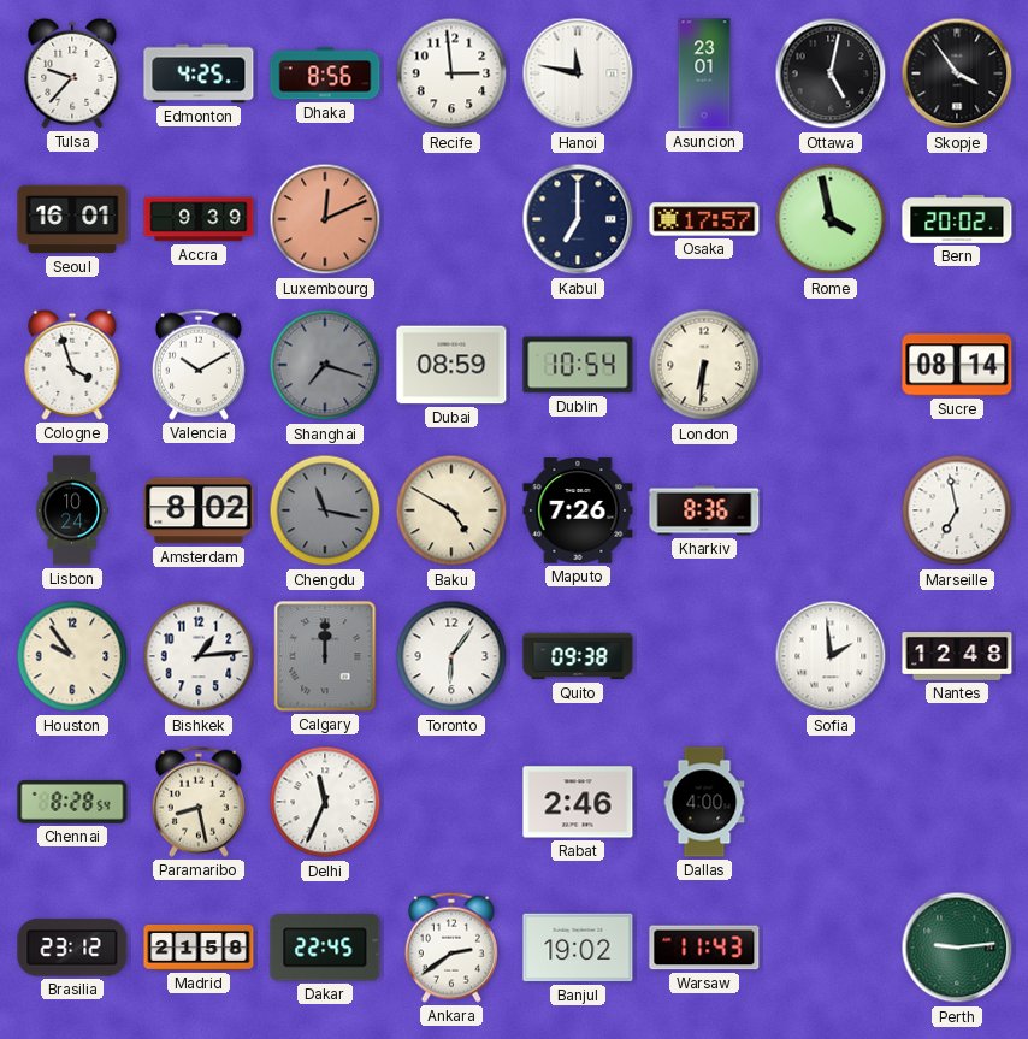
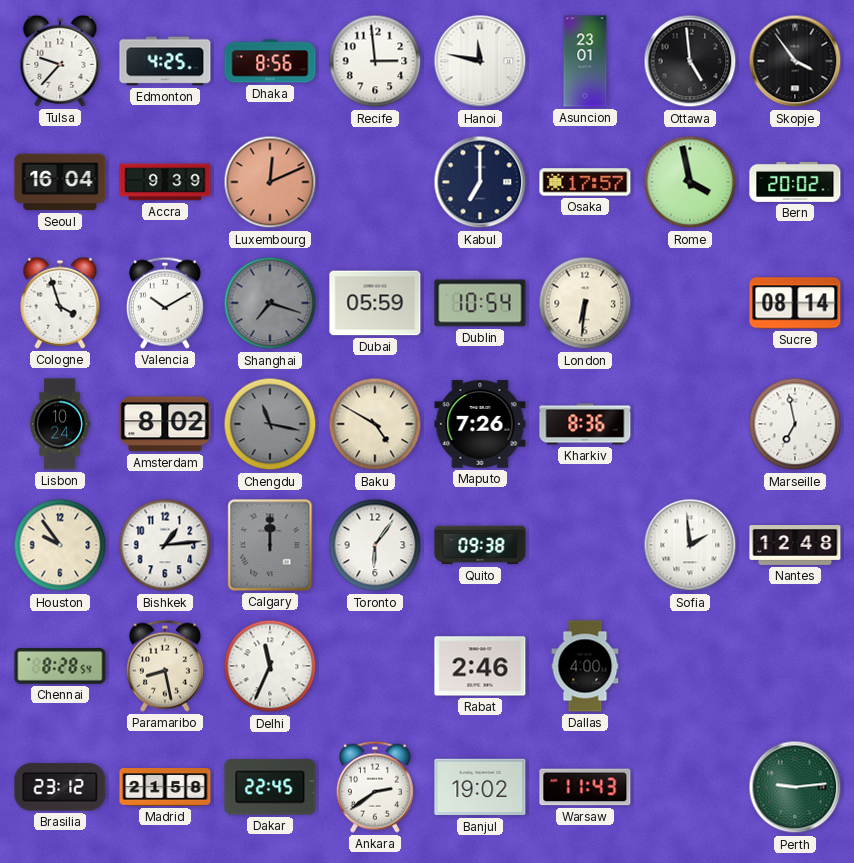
Ottawa: 5:02 -> 4:59
Seoul: 16:01 -> 16:04
Dubai: 08:59 -> 05:59
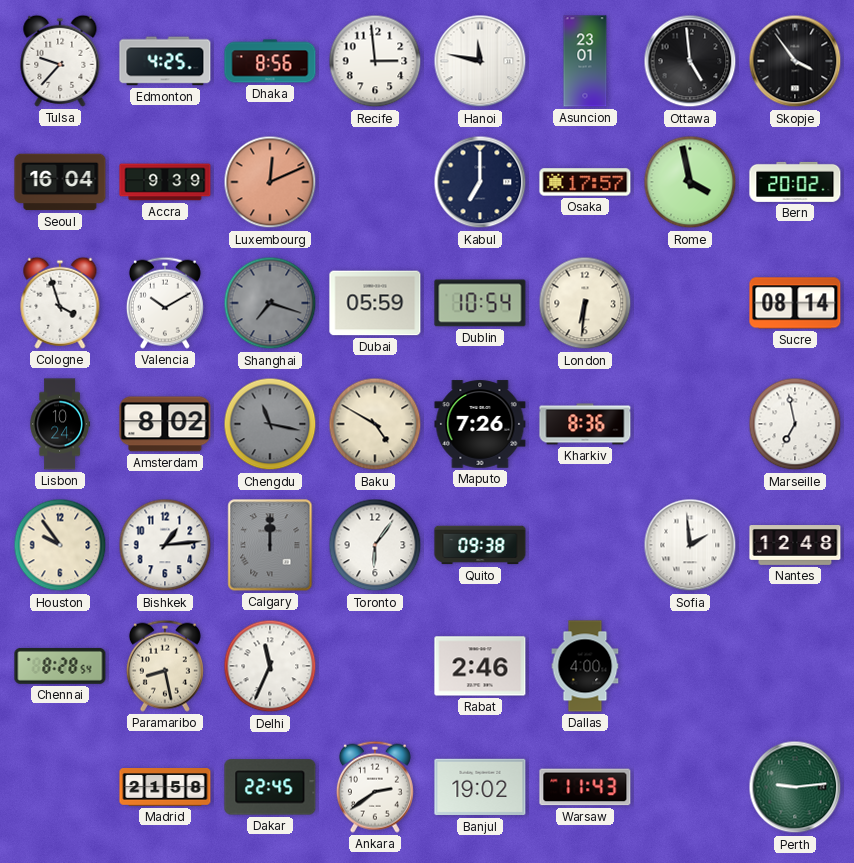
Brasilia: 23:12 -> none
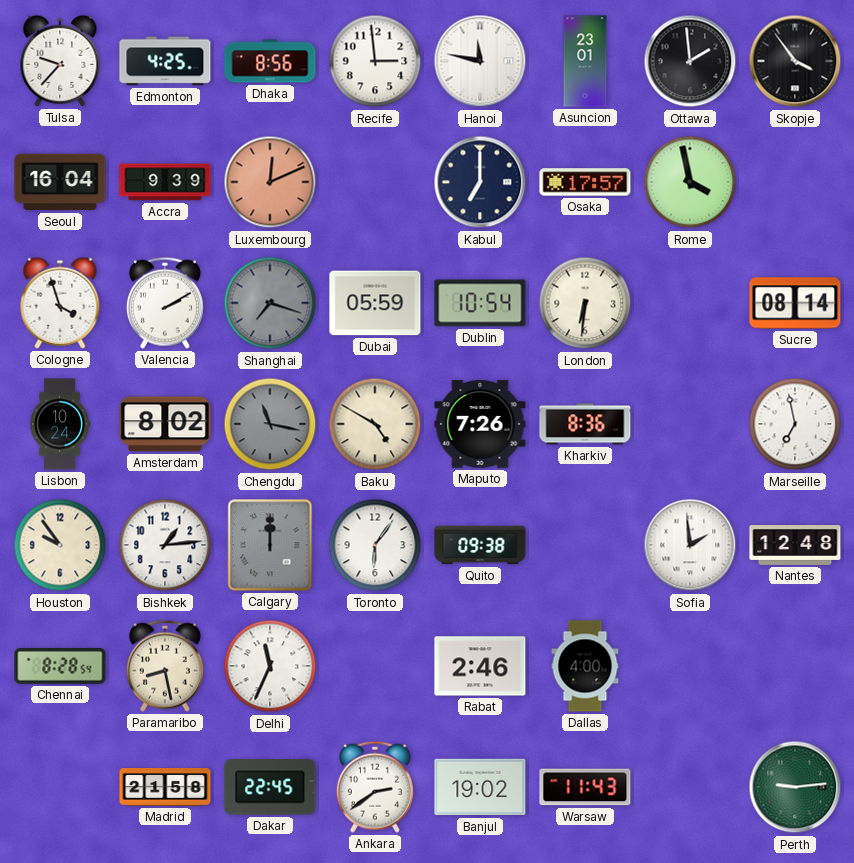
Ottawa: 4:59 -> 1:59
Bern: 20:02 -> none
Valencia: 10:10 -> 2:10
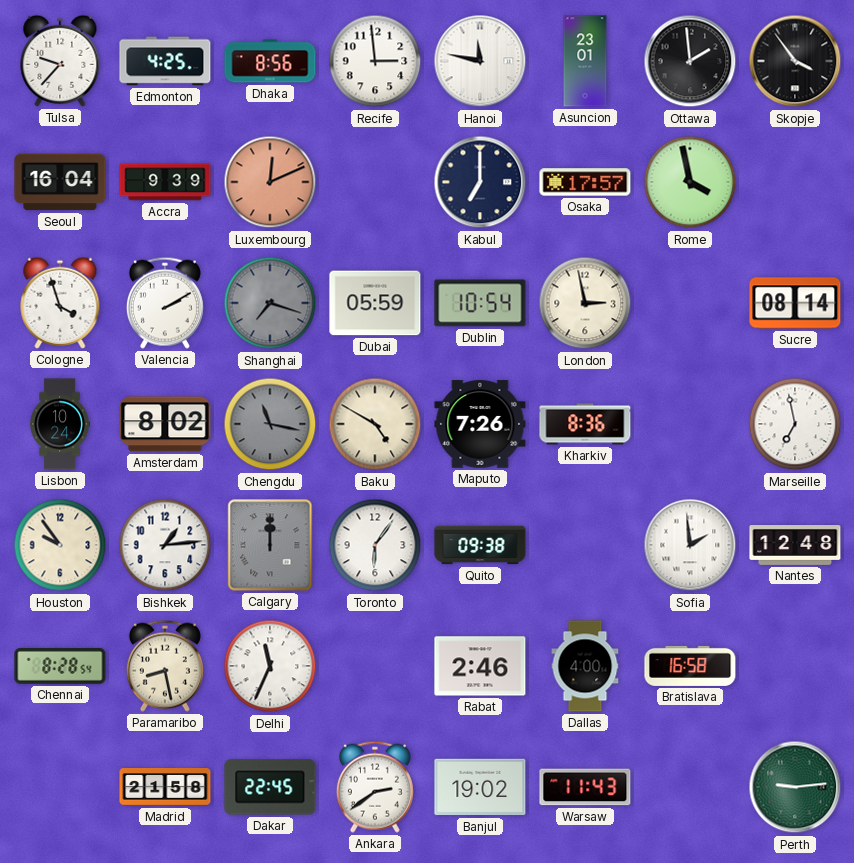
London: 6:31 -> 2:58
Bratislava: none -> 16:58
